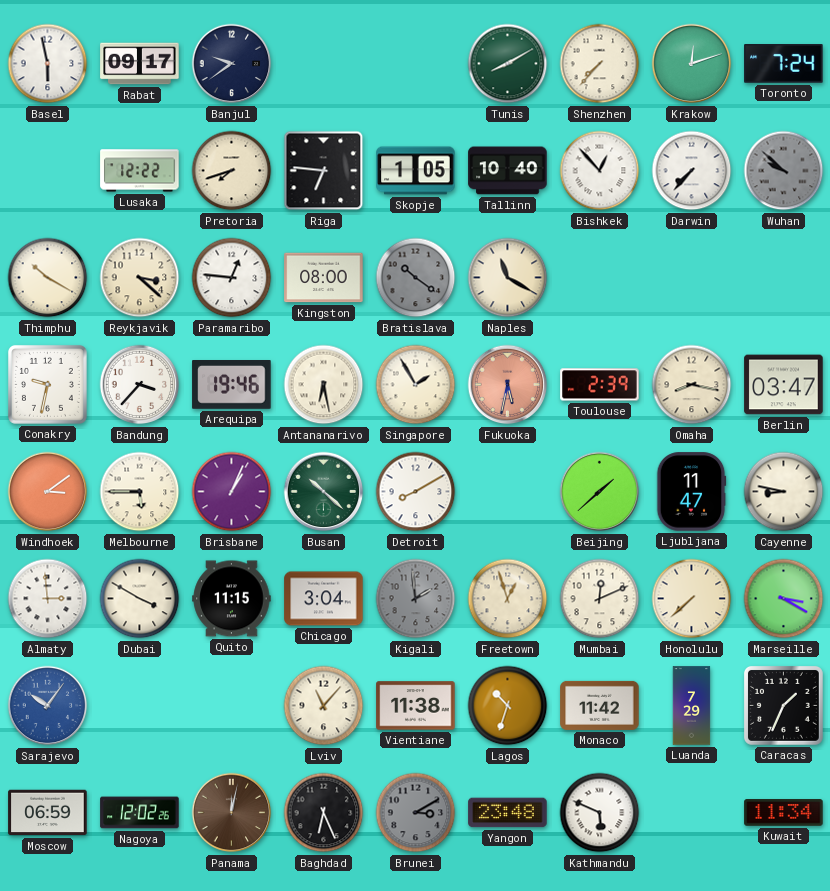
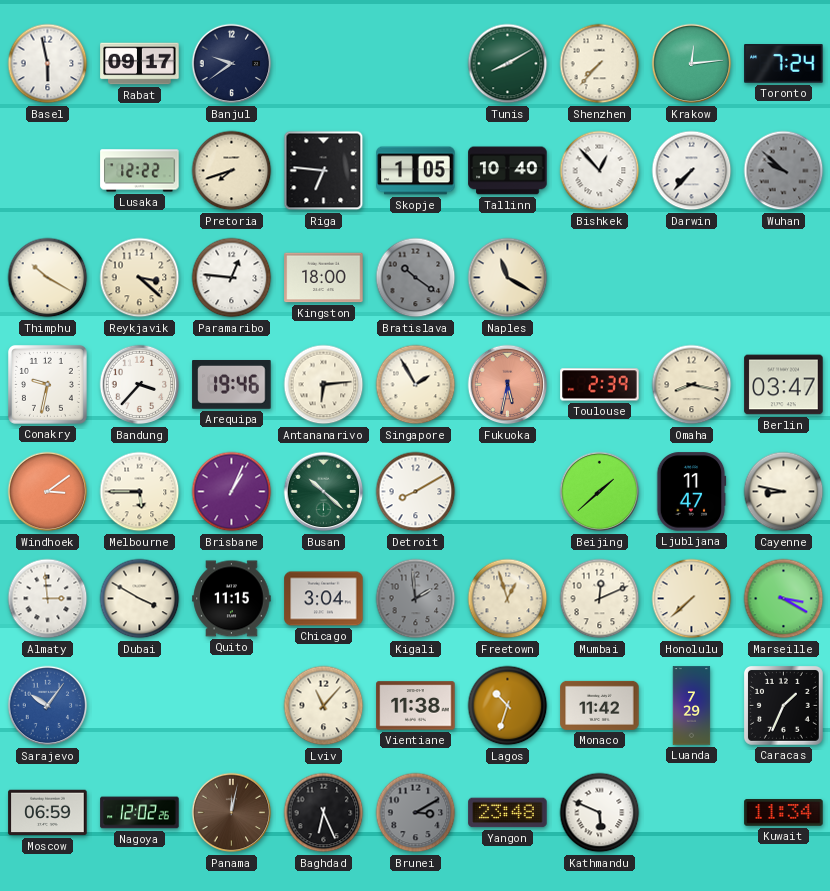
Krakow: 12:12 -> 12:14
Kingston: 08:00 -> 18:00
Antananarivo: 6:28 -> 6:14
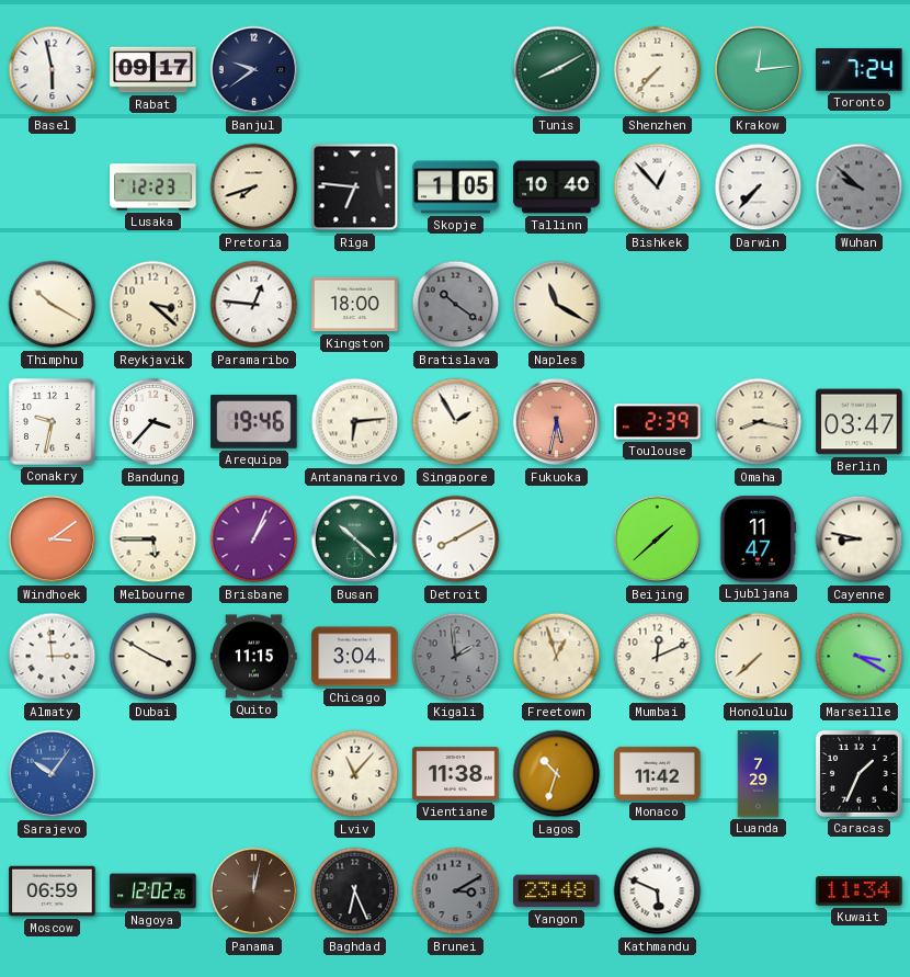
Lusaka: 12:22 -> 12:23
